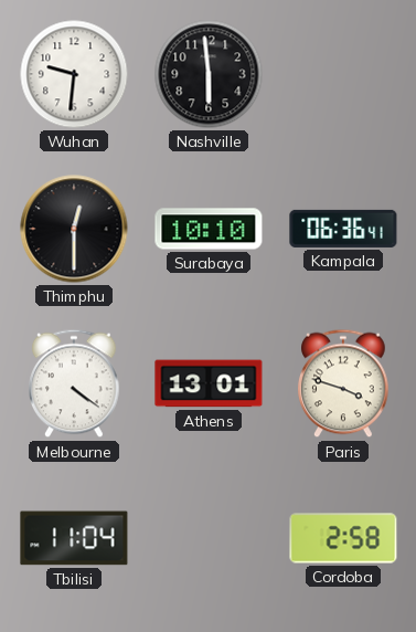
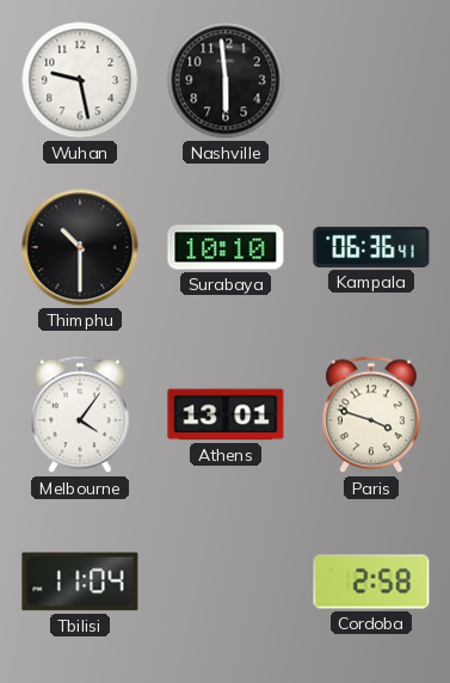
Wuhan: 9:31 -> 9:28
Thimphu: 12:30 -> 10:30
Melbourne: 4:21 -> 4:06
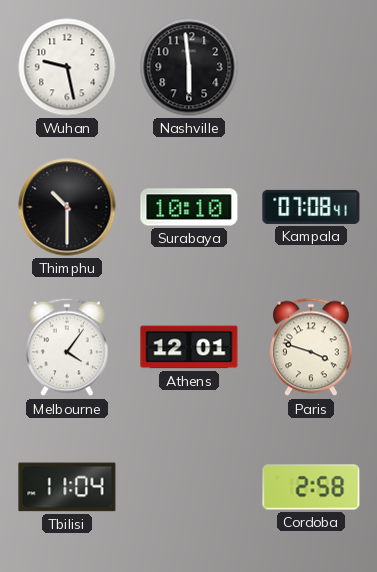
Kampala: 06:36 -> 07:08
Athens: 13:01 -> 12:01
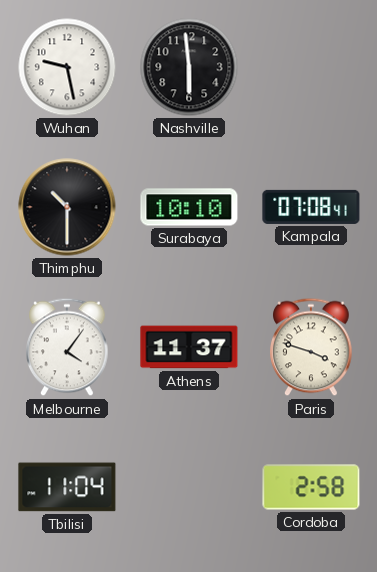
Athens: 12:01 -> 11:37
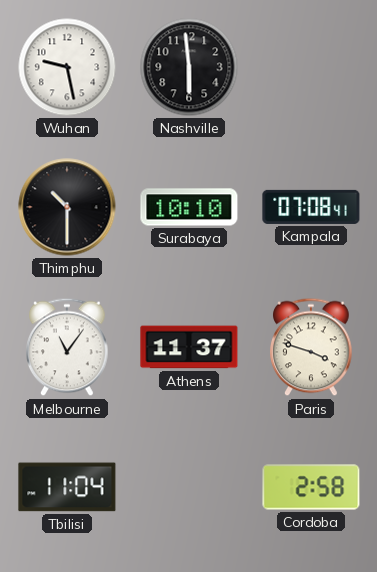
Melbourne: 4:06 -> 11:06
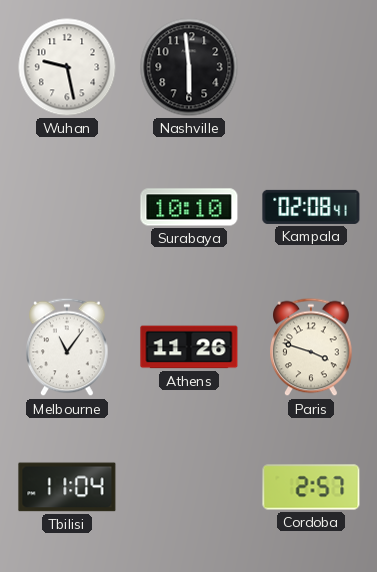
Thimphu: 10:30 -> none
Kampala: 07:08 -> 02:08
Athens: 11:37 -> 11:26
Cordoba: 2:58 -> 2:57
